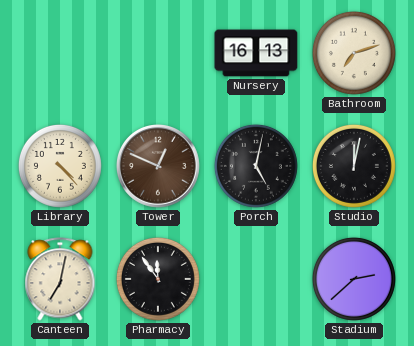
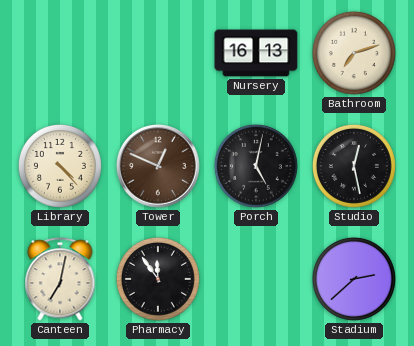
Studio: 12:02 -> 12:28
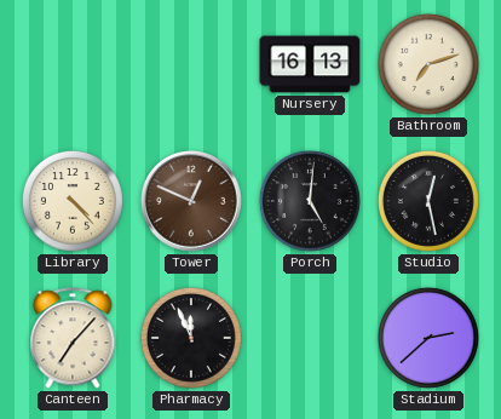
Porch: 5:02 -> 5:01
Canteen: 7:02 -> 7:07
Pharmacy: 11:54 -> 11:56
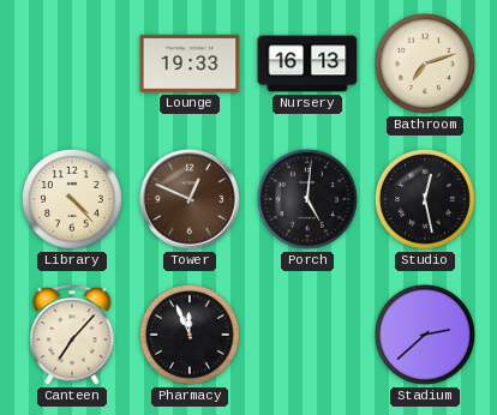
Lounge: none -> 19:33
